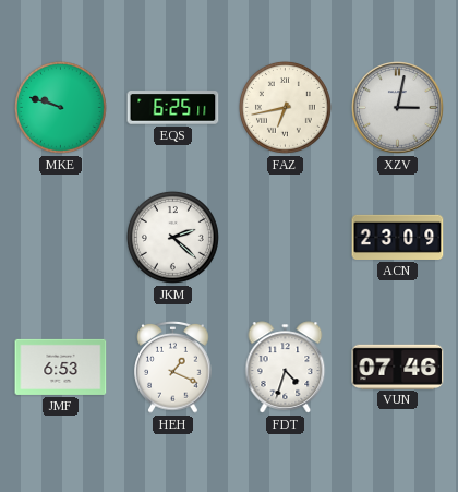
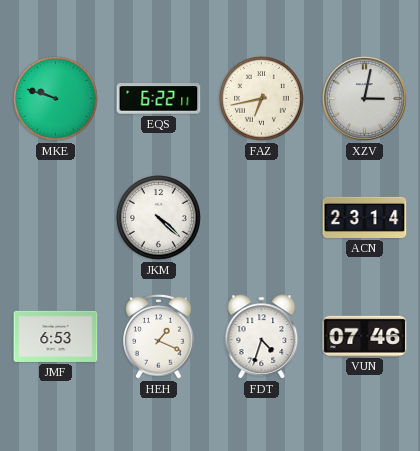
EQS: 6:25 -> 6:22
JKM: 2:22 -> 4:22
ACN: 23:09 -> 23:14
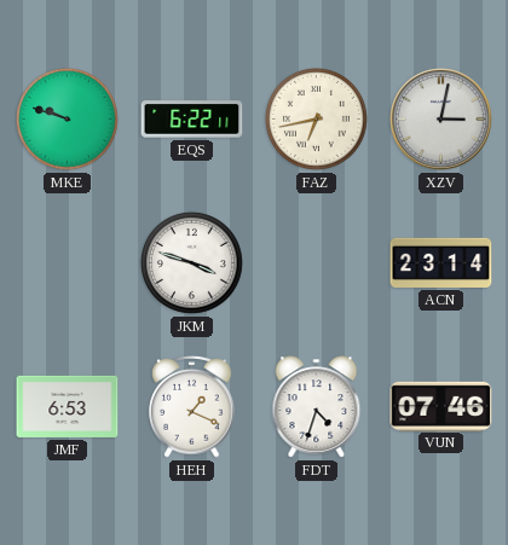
JKM: 4:22 -> 3:48
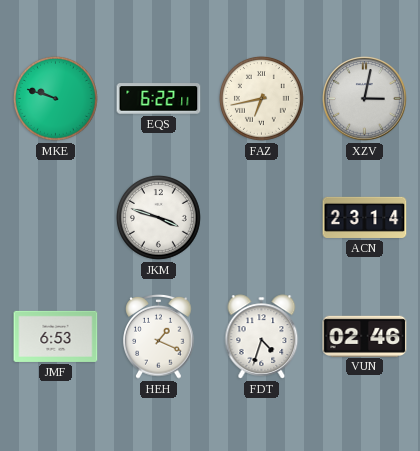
VUN: 07:46 -> 02:46
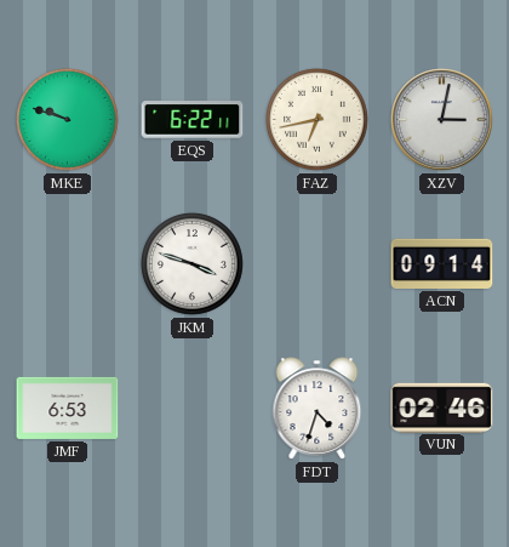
ACN: 23:14 -> 09:14
HEH: 1:19 -> none
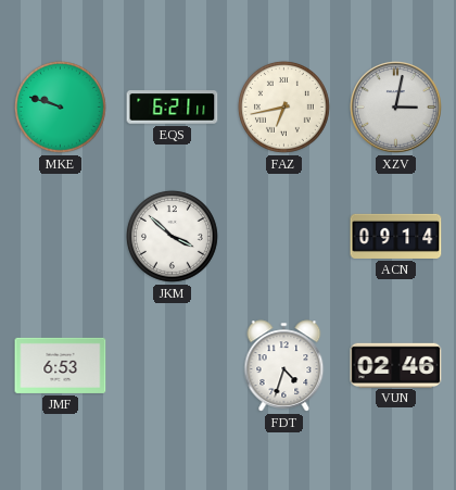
EQS: 6:22 -> 6:21
JKM: 3:48 -> 3:52
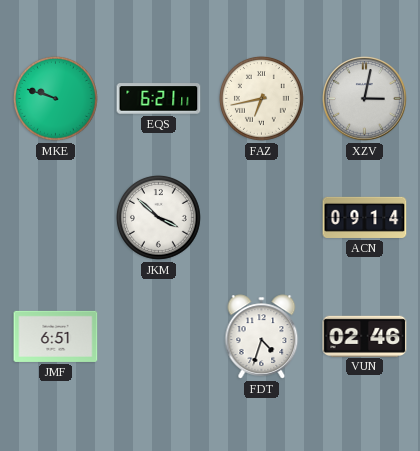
JMF: 6:53 -> 6:51
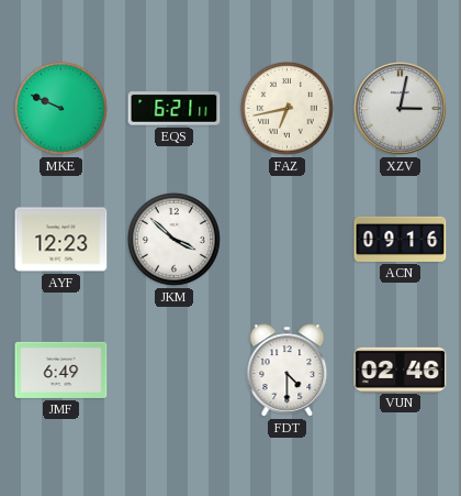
MKE: 9:48 -> 9:49
AYF: none -> 12:23
ACN: 09:14 -> 09:16
JMF: 6:51 -> 6:49
FDT: 4:33 -> 4:30
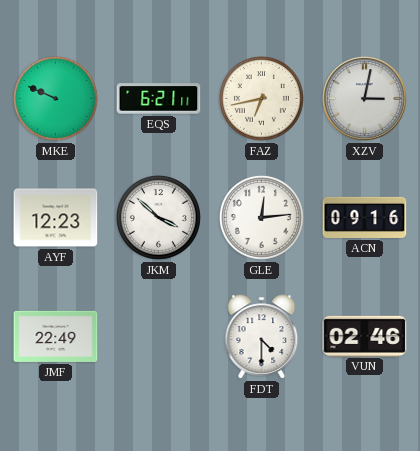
GLE: none -> 12:14
JMF: 6:49 -> 22:49
